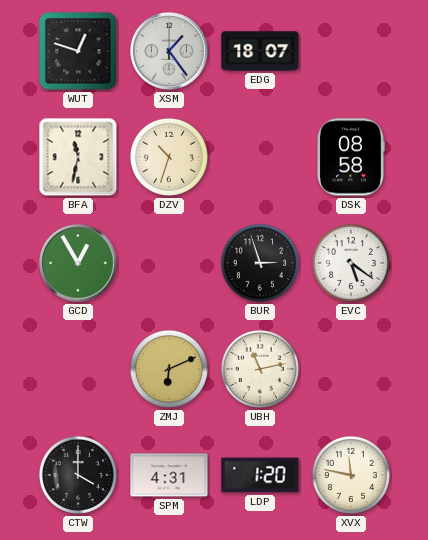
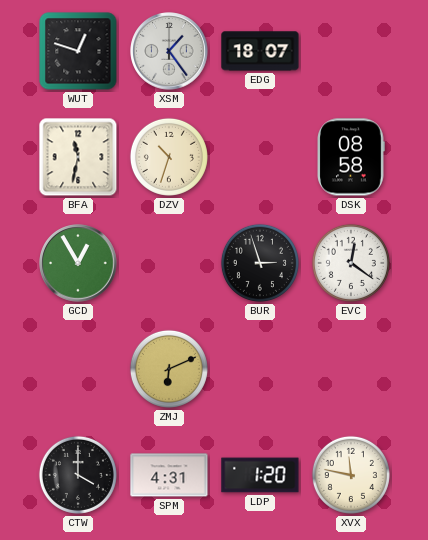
EVC: 5:21 -> 12:21
UBH: 11:13 -> none
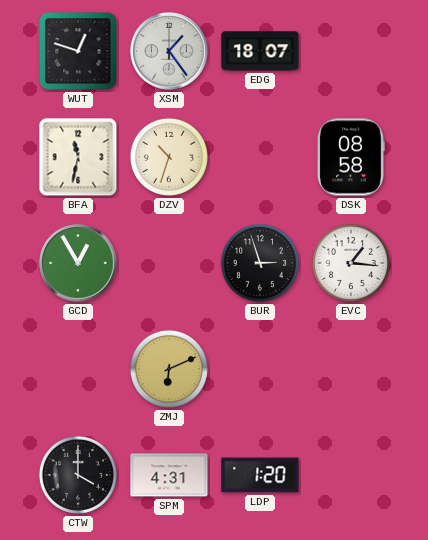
EVC: 12:21 -> 1:16
XVX: 11:47 -> none
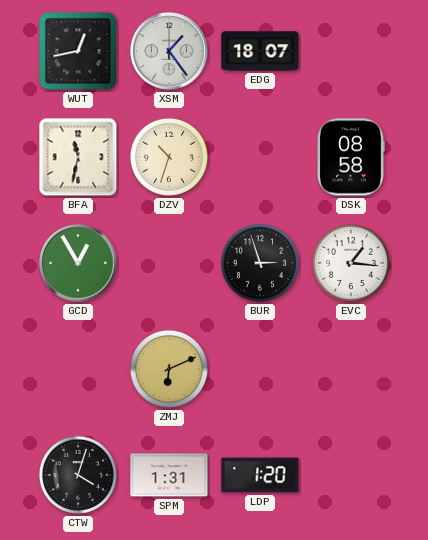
WUT: 12:48 -> 12:43
CTW: 4:00 -> 4:03
SPM: 4:31 -> 1:31
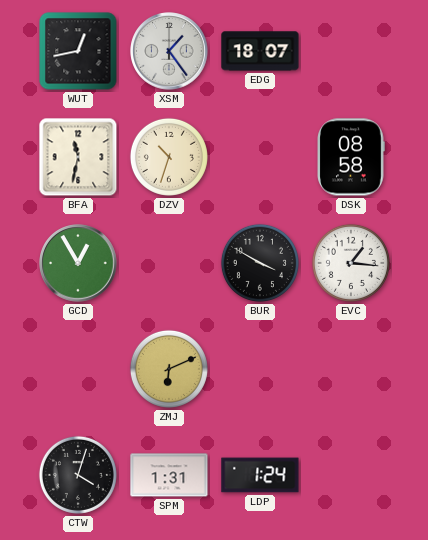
BUR: 2:57 -> 3:50
LDP: 1:20 -> 1:24
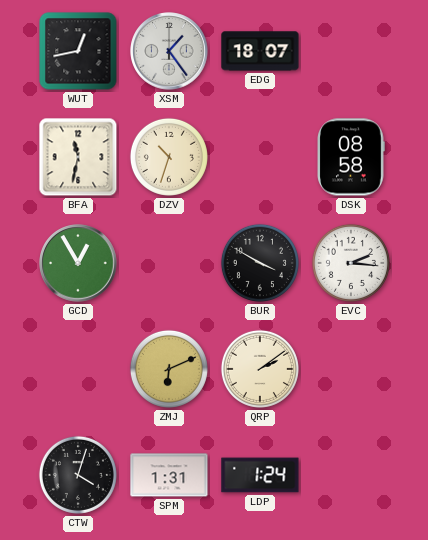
EVC: 1:16 -> 2:16
QRP: none -> 2:09
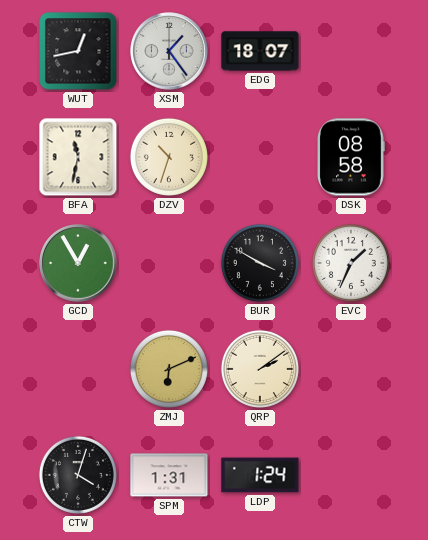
EVC: 2:16 -> 1:34
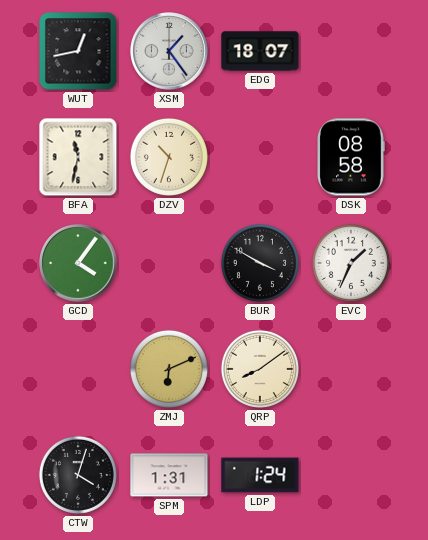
GCD: 12:55 -> 4:06
QRP: 2:09 -> 8:09
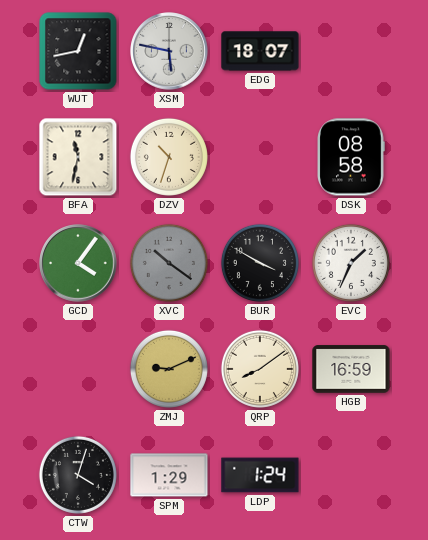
XSM: 1:24 -> 5:47
XVC: none -> 10:21
ZMJ: 6:11 -> 9:11
HGB: none -> 16:59
SPM: 1:31 -> 1:29
